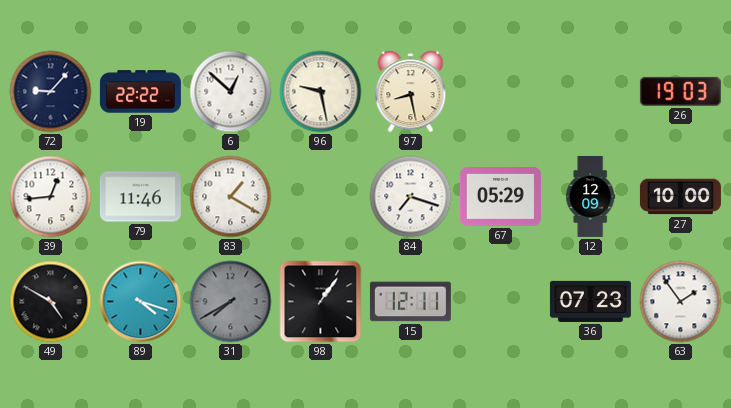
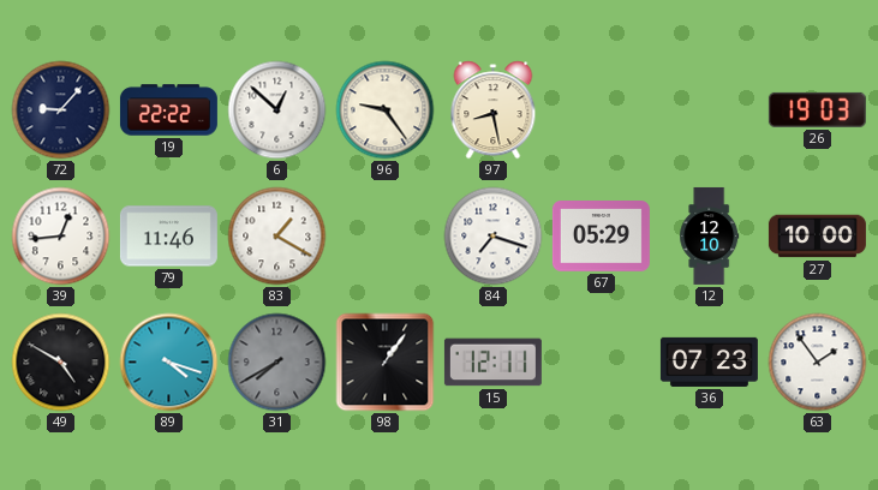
96: 9:28 -> 9:24
12: 12:09 -> 12:10
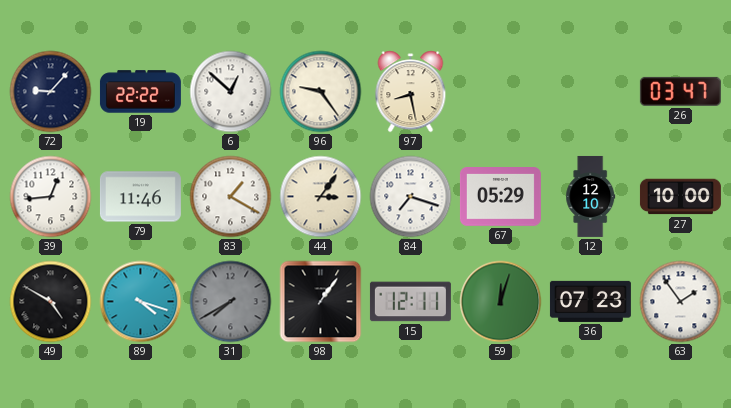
26: 19:03 -> 03:47
44: none -> 3:06
59: none -> 12:03
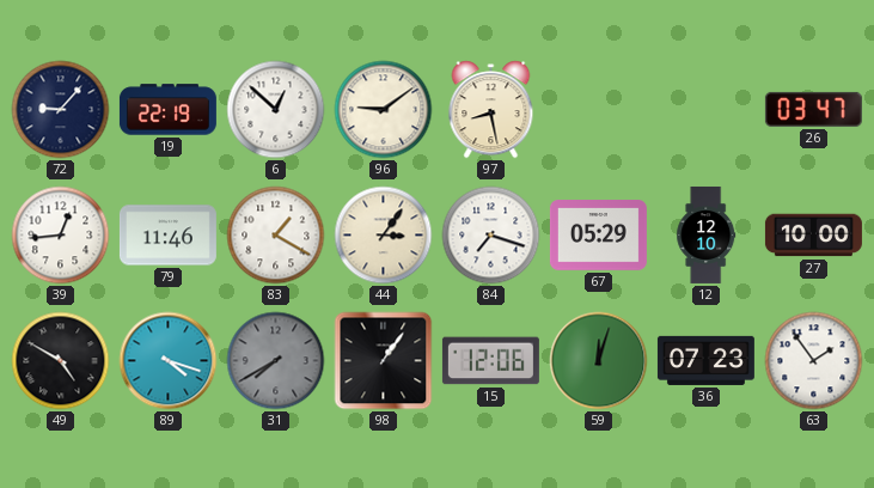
19: 22:22 -> 22:19
96: 9:24 -> 9:09
15: 12:11 -> 12:06
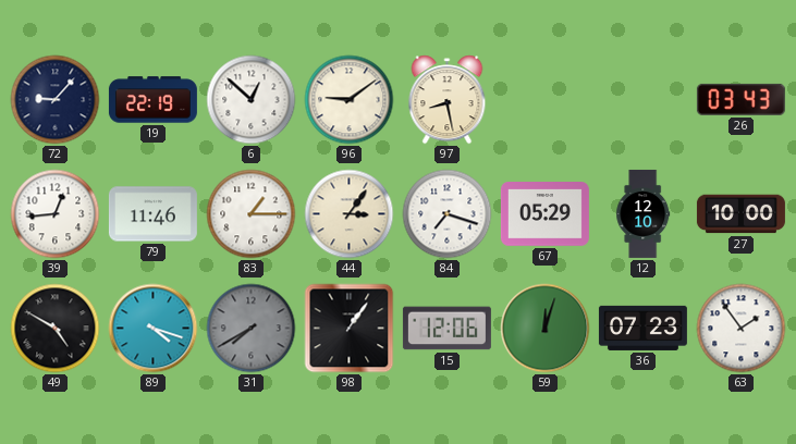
26: 03:47 -> 03:43
83: 1:20 -> 1:15
